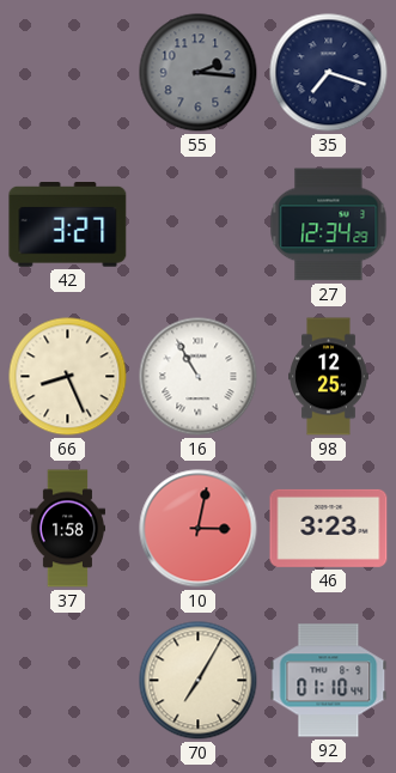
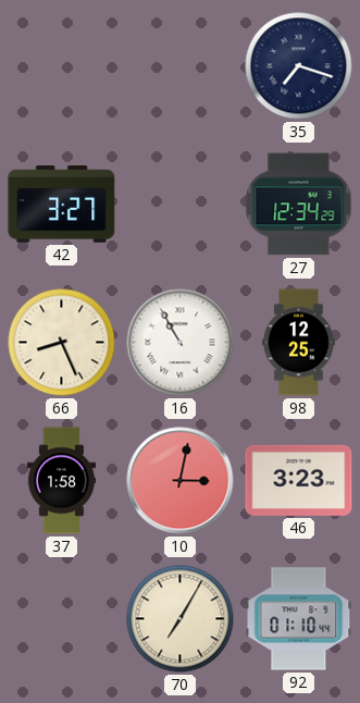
55: 2:16 -> none
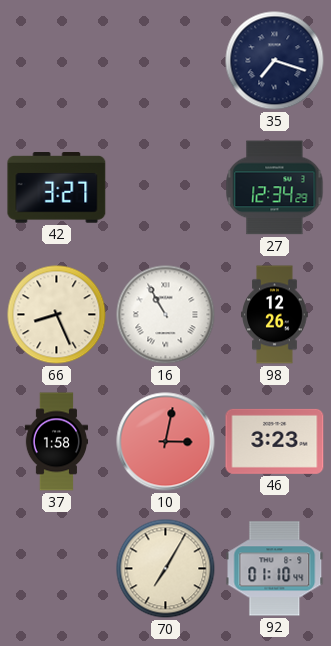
98: 12:25 -> 12:26
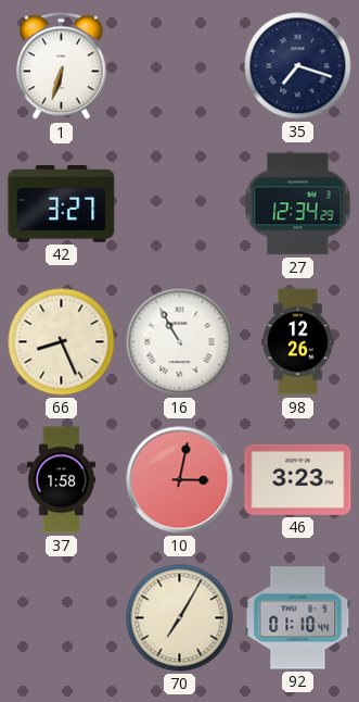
1: none -> 6:33
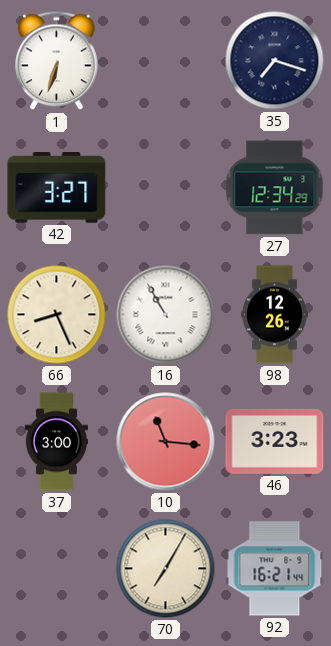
37: 1:58 -> 3:00
10: 3:02 -> 11:16
92: 01:10 -> 16:21
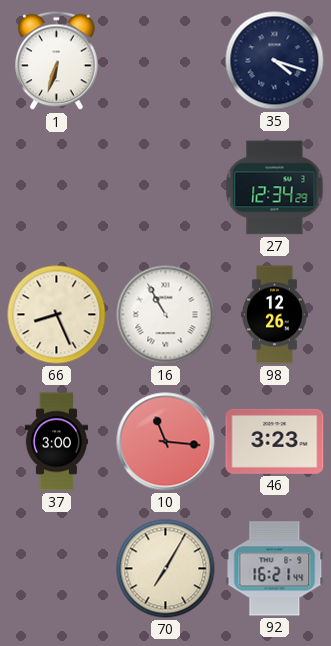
35: 7:18 -> 4:18
42: 3:27 -> none
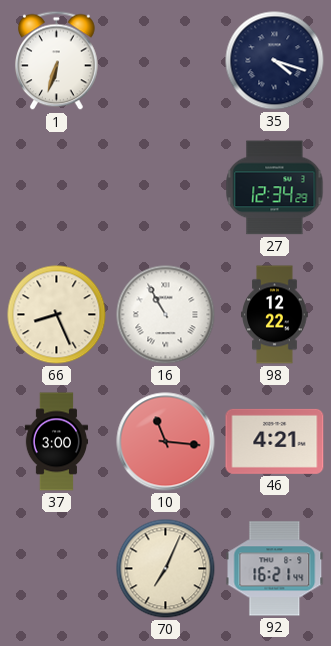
98: 12:26 -> 12:22
46: 3:23 -> 4:21
70: 7:05 -> 7:04
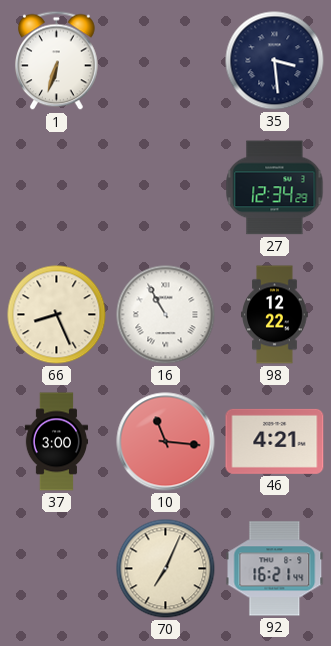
35: 4:18 -> 3:29
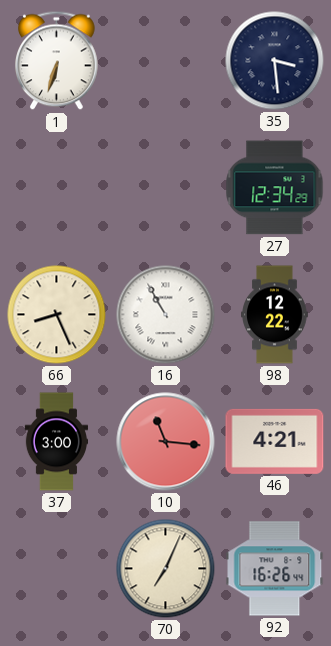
92: 16:21 -> 16:26
